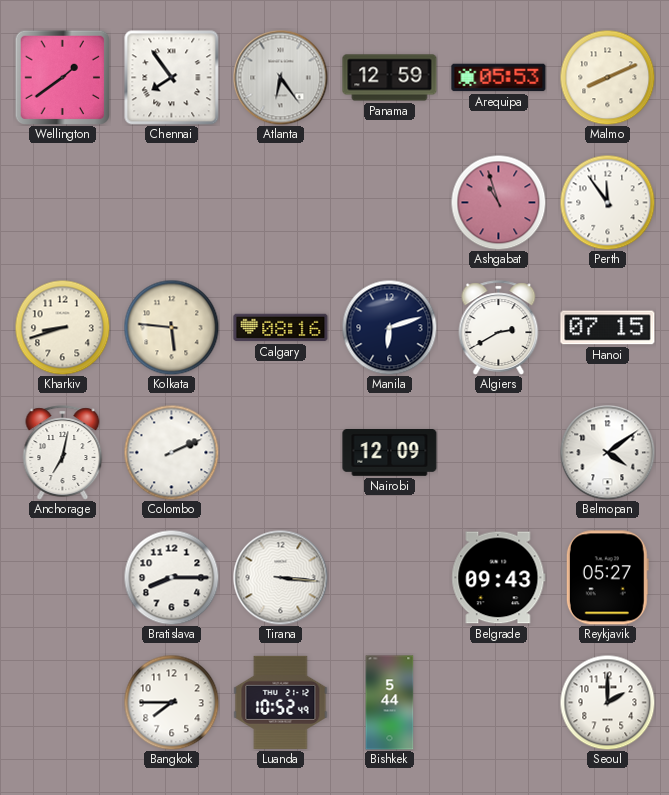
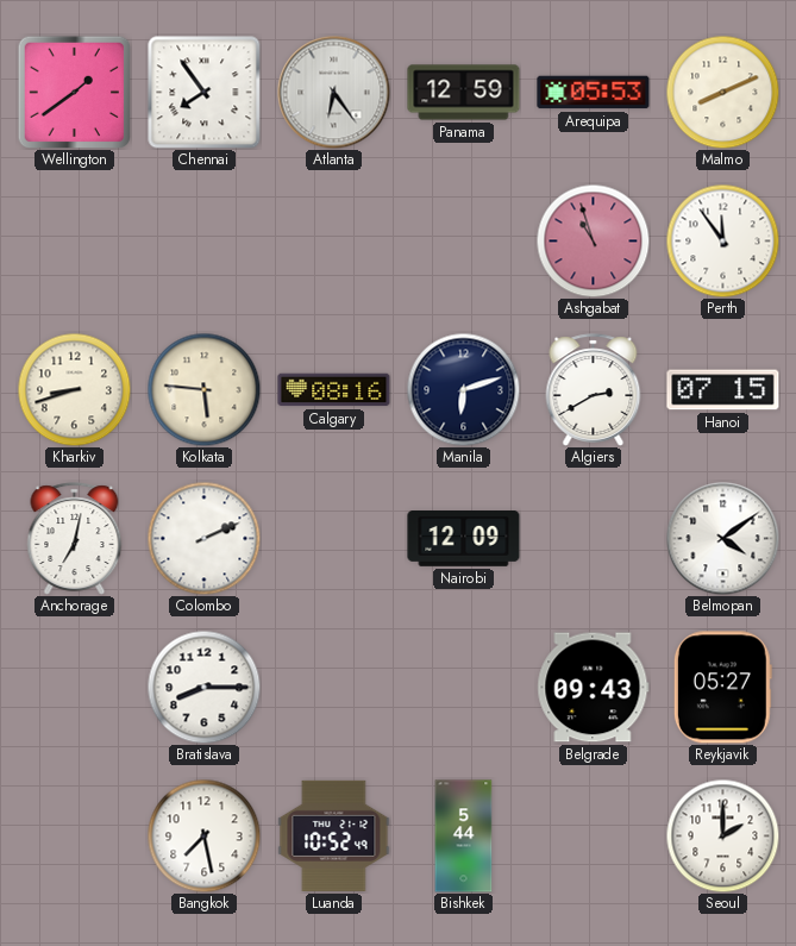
Tirana: 3:16 -> none
Bangkok: 7:45 -> 7:28
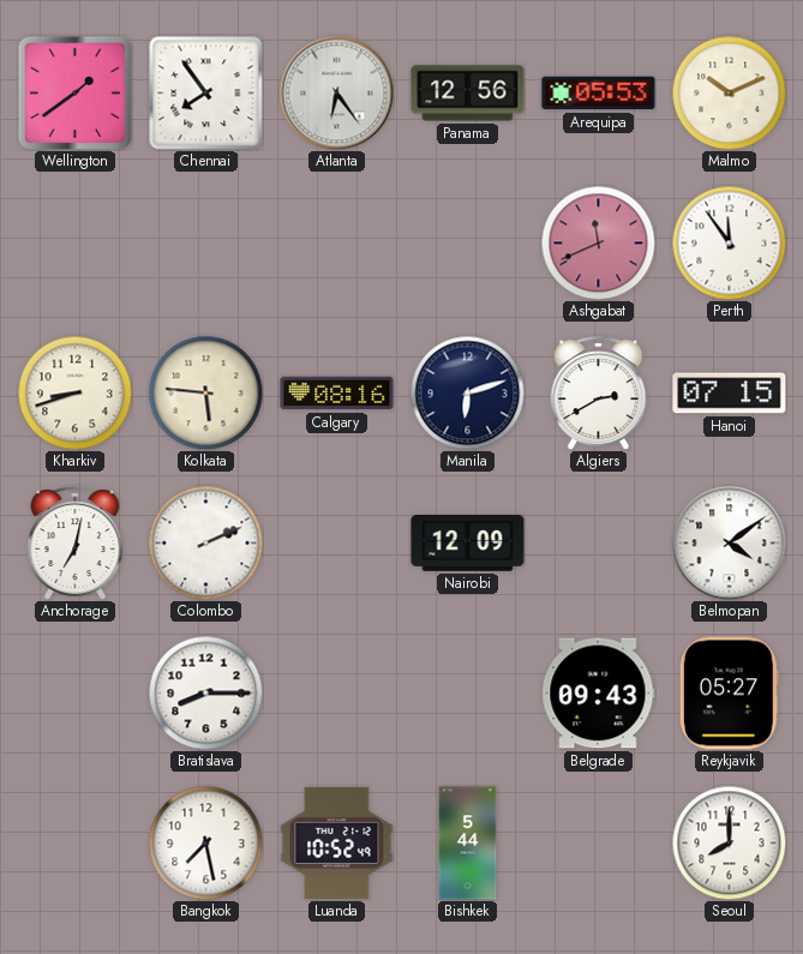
Panama: 12:59 -> 12:56
Malmo: 8:11 -> 10:11
Ashgabat: 10:57 -> 11:41
Seoul: 2:00 -> 8:00
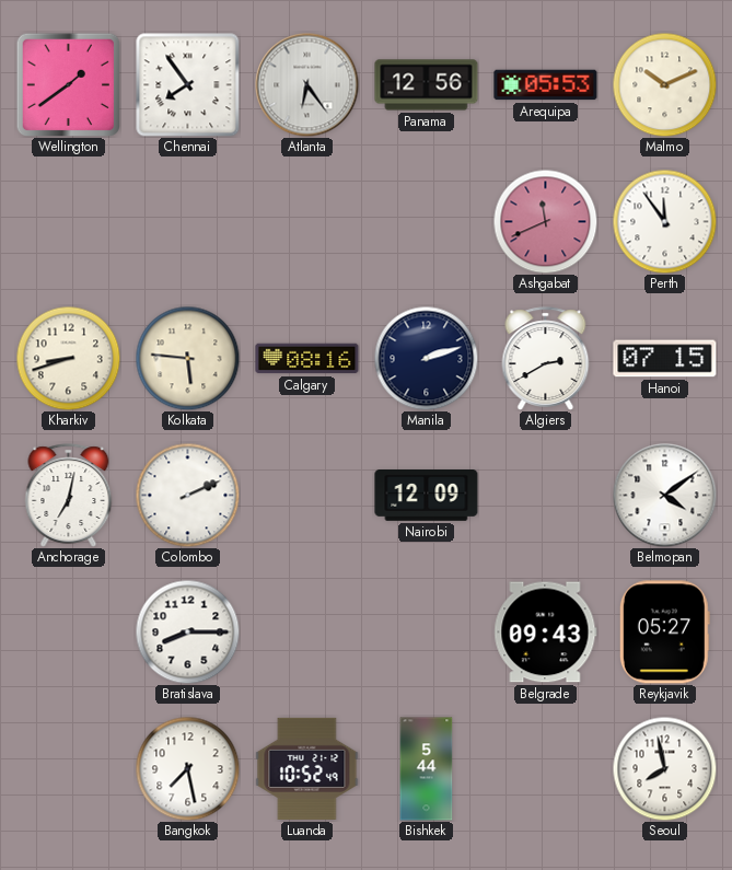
Manila: 6:12 -> 2:12
Seoul: 8:00 -> 7:58
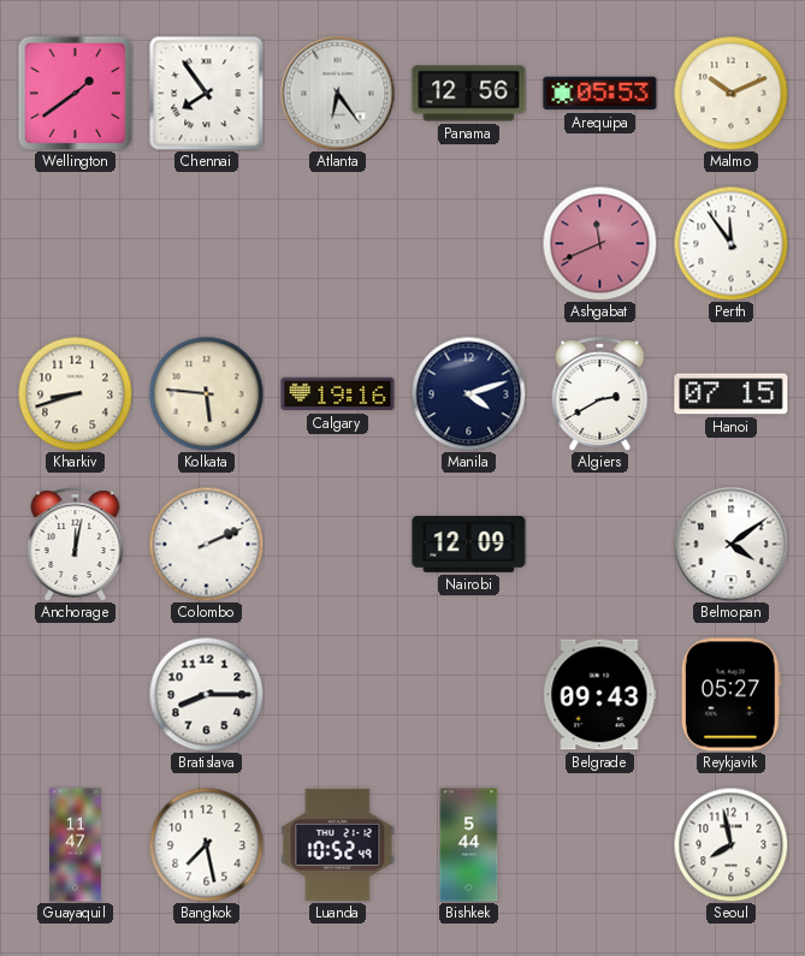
Calgary: 08:16 -> 19:16
Manila: 2:12 -> 4:12
Anchorage: 7:02 -> 12:02
Guayaquil: none -> 11:47
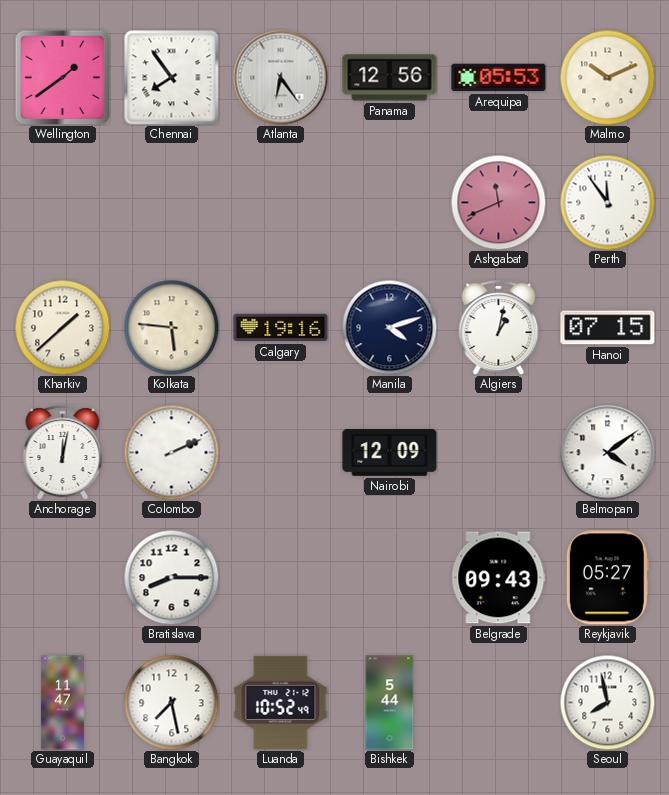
Kharkiv: 8:42 -> 1:38
Algiers: 2:40 -> 1:02
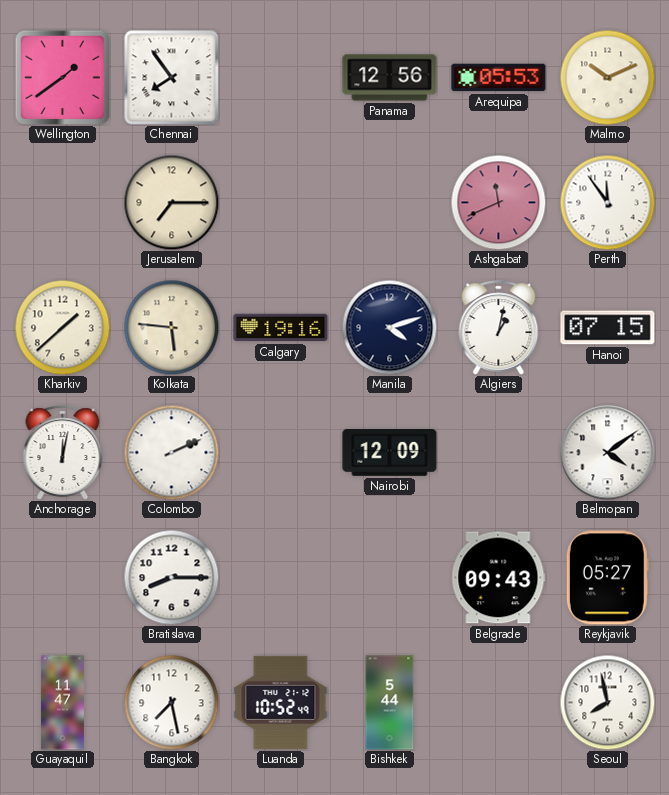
Atlanta: 6:24 -> none
Jerusalem: none -> 7:15
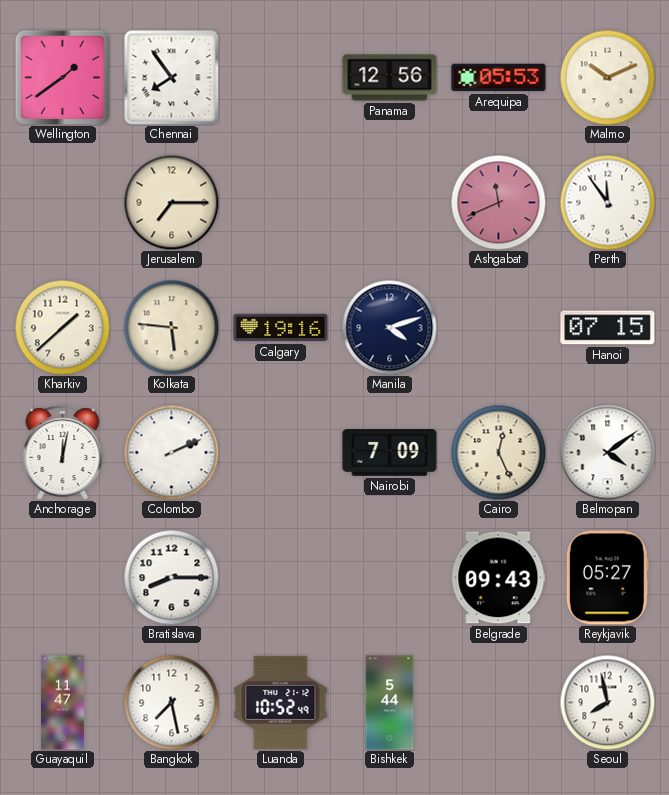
Algiers: 1:02 -> none
Nairobi: 12:09 -> 7:09
Cairo: none -> 12:26
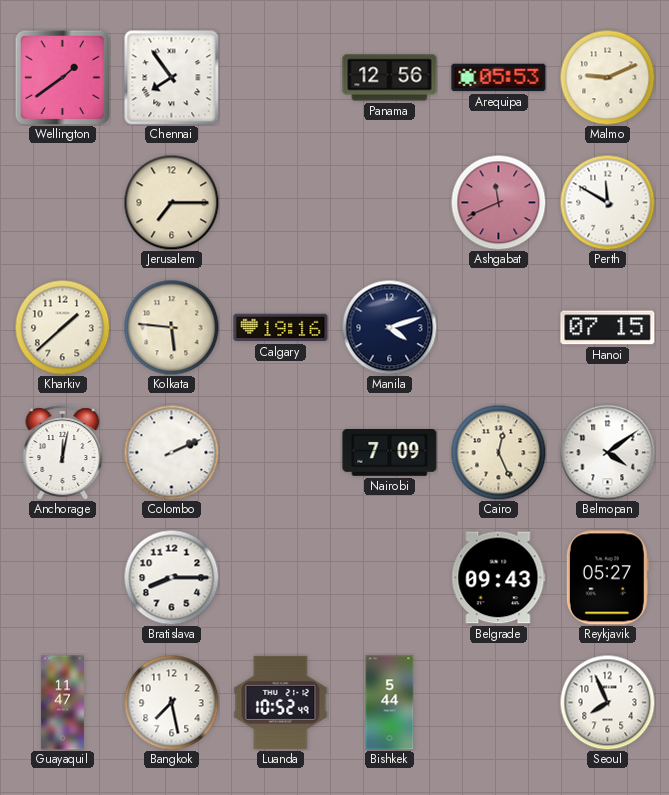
Malmo: 10:11 -> 9:11
Perth: 11:54 -> 11:50
Seoul: 7:58 -> 7:56
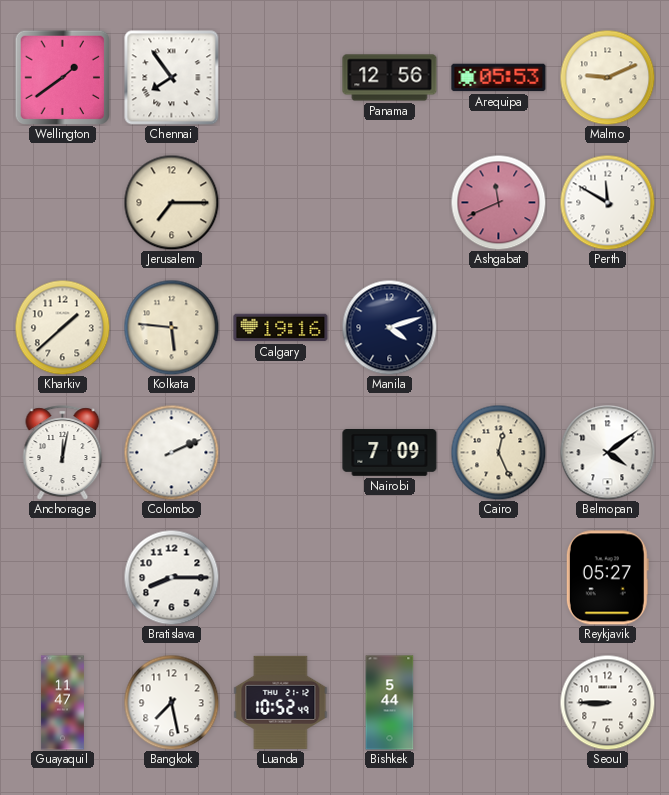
Hanoi: 07:15 -> none
Belgrade: 09:43 -> none
Seoul: 7:56 -> 8:45
